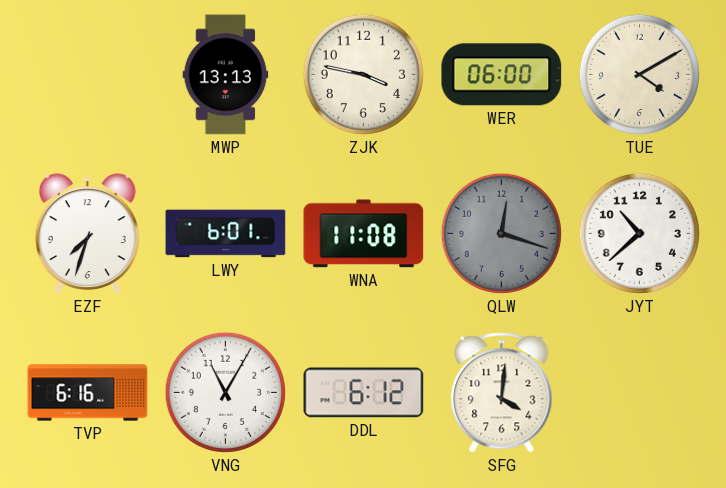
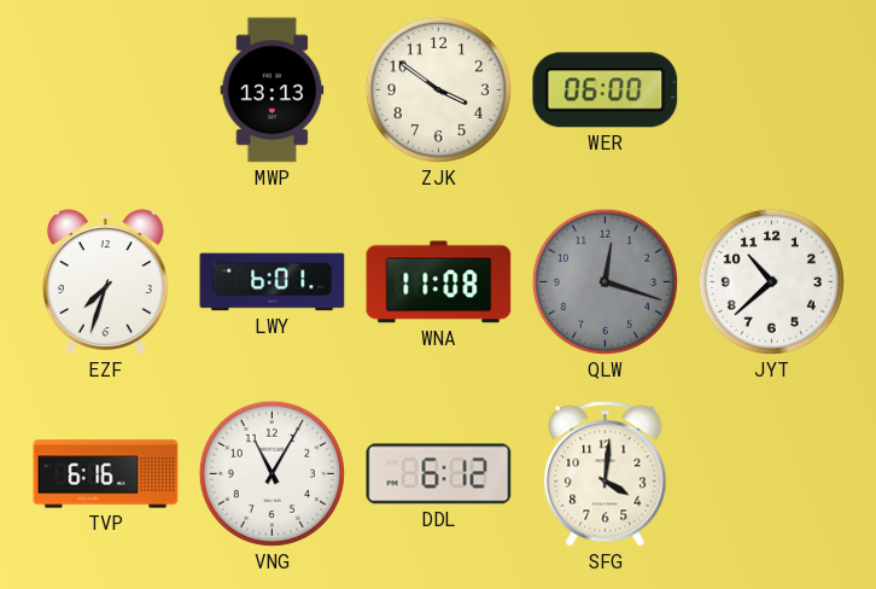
ZJK: 3:47 -> 3:51
TUE: 4:10 -> none
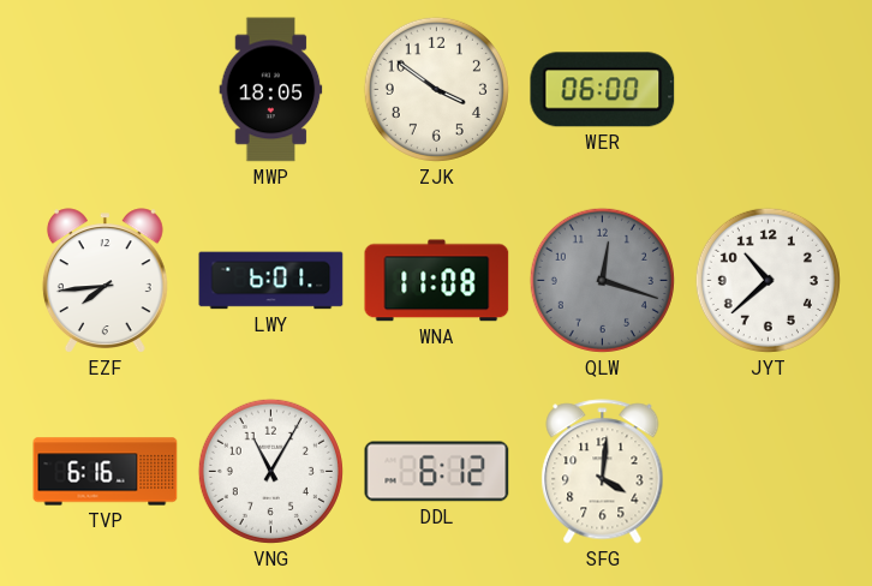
MWP: 13:13 -> 18:05
EZF: 7:33 -> 7:44
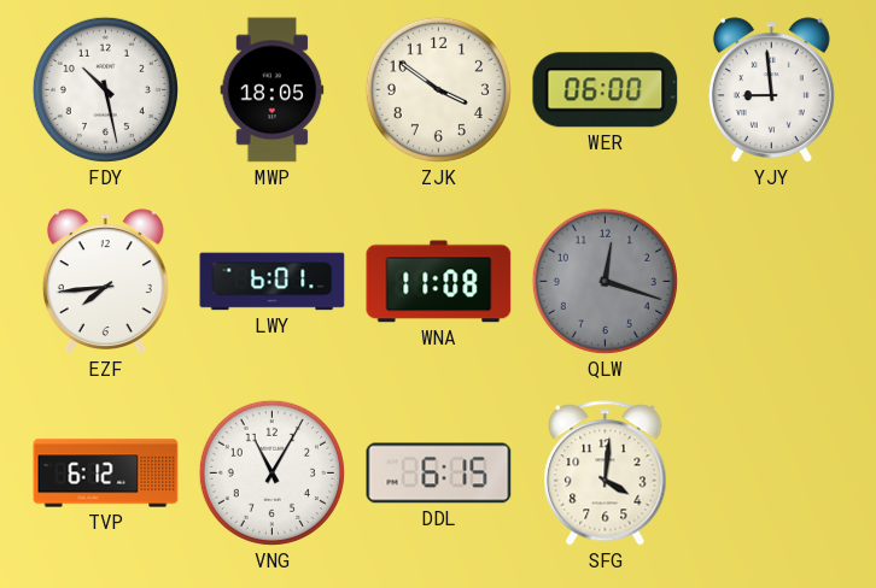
FDY: none -> 10:28
YJY: none -> 8:59
JYT: 10:38 -> none
TVP: 6:16 -> 6:12
DDL: 6:12 -> 6:15
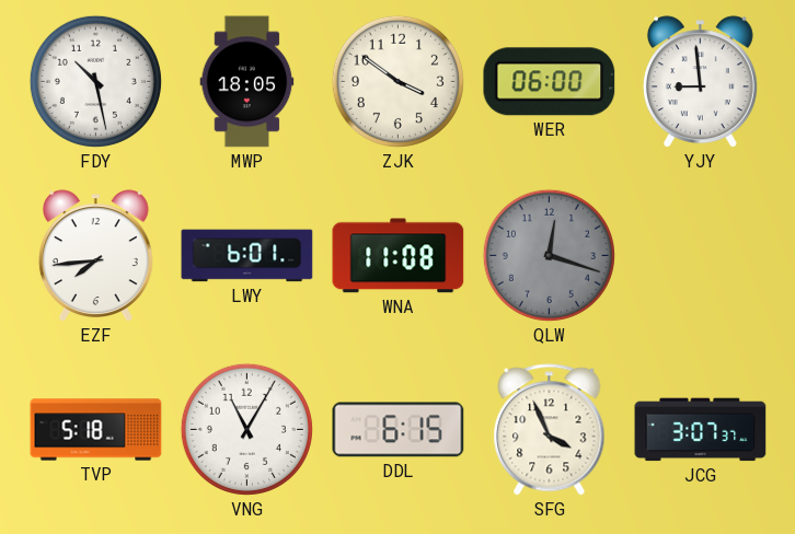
TVP: 6:12 -> 5:18
SFG: 4:01 -> 3:56
JCG: none -> 3:07
